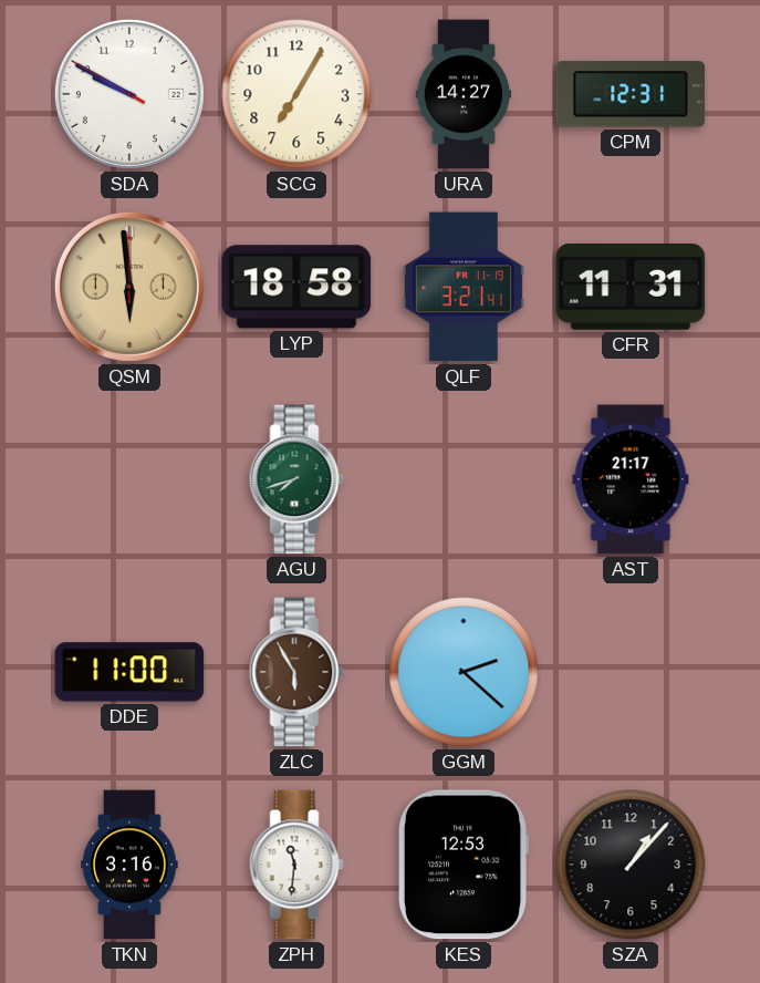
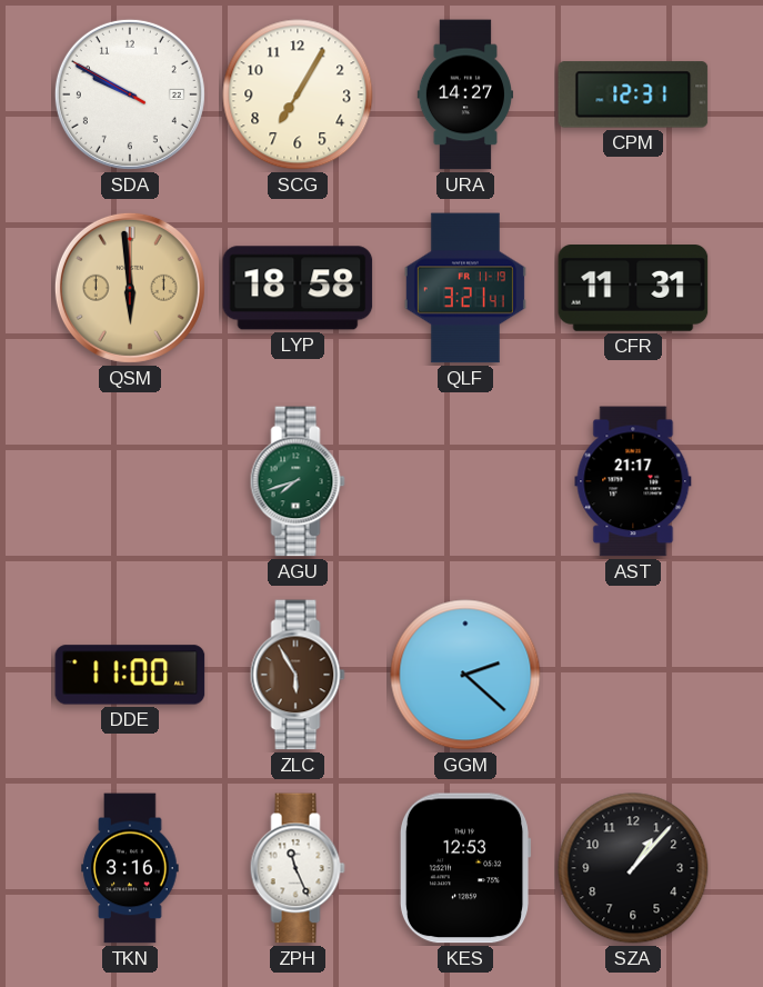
ZPH: 11:31 -> 11:26
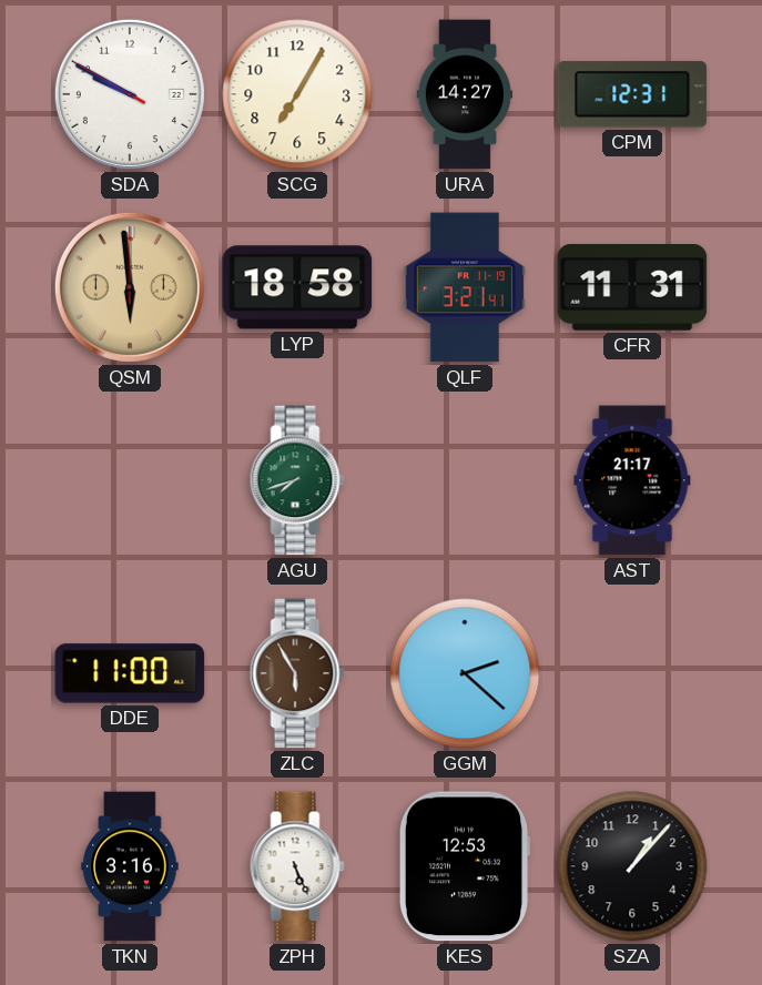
ZPH: 11:26 -> 5:26
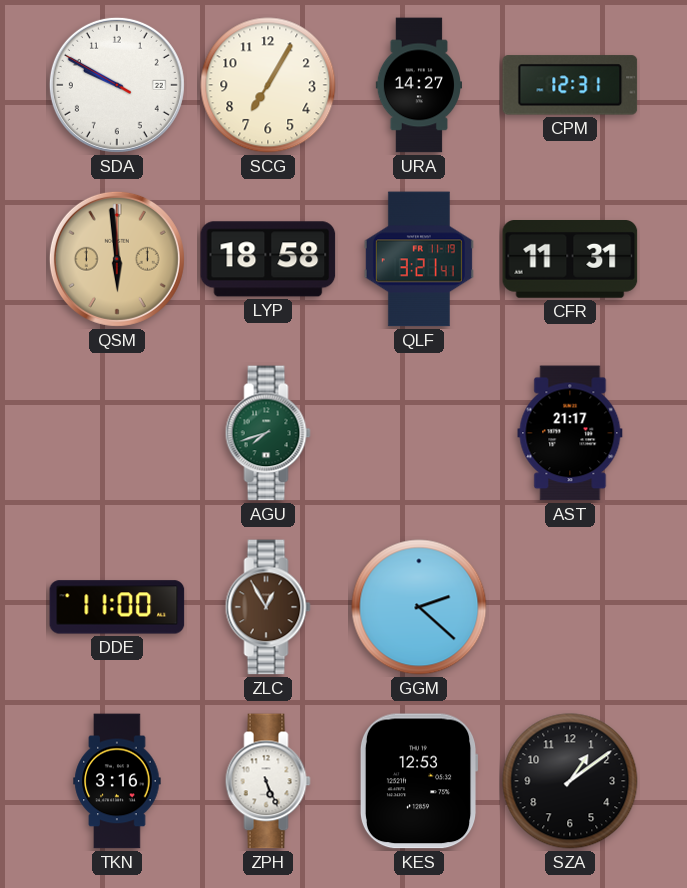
ZLC: 5:55 -> 12:55
SZA: 1:07 -> 1:09
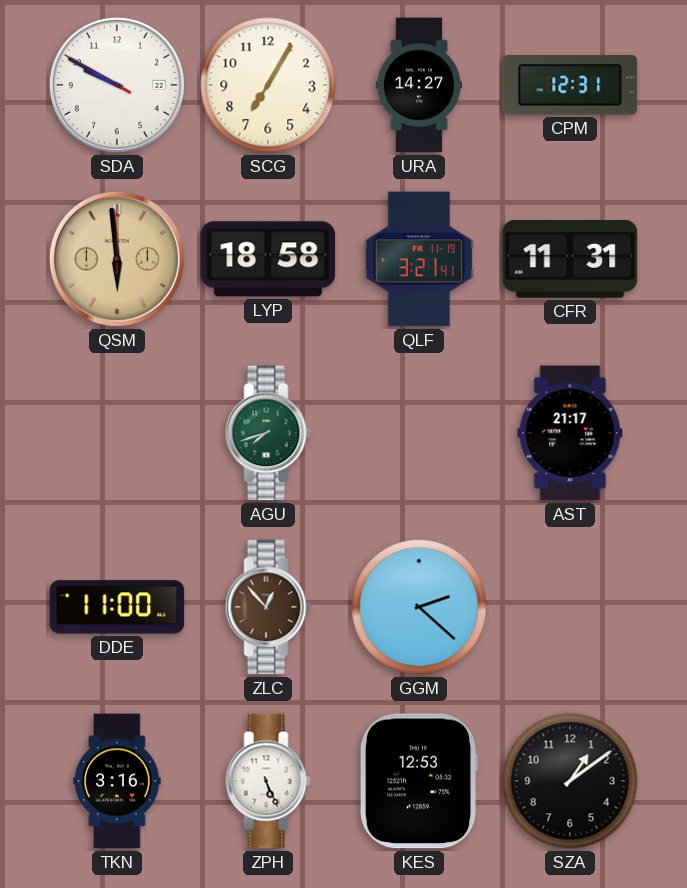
ZLC: 12:55 -> 12:53
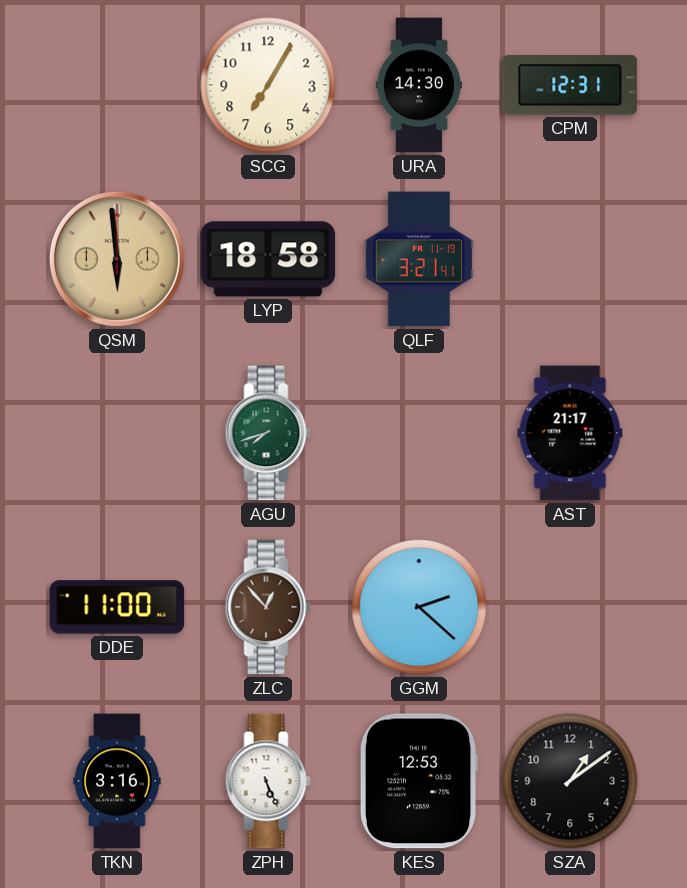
SDA: 9:49 -> none
URA: 14:27 -> 14:30
CFR: 11:31 -> none
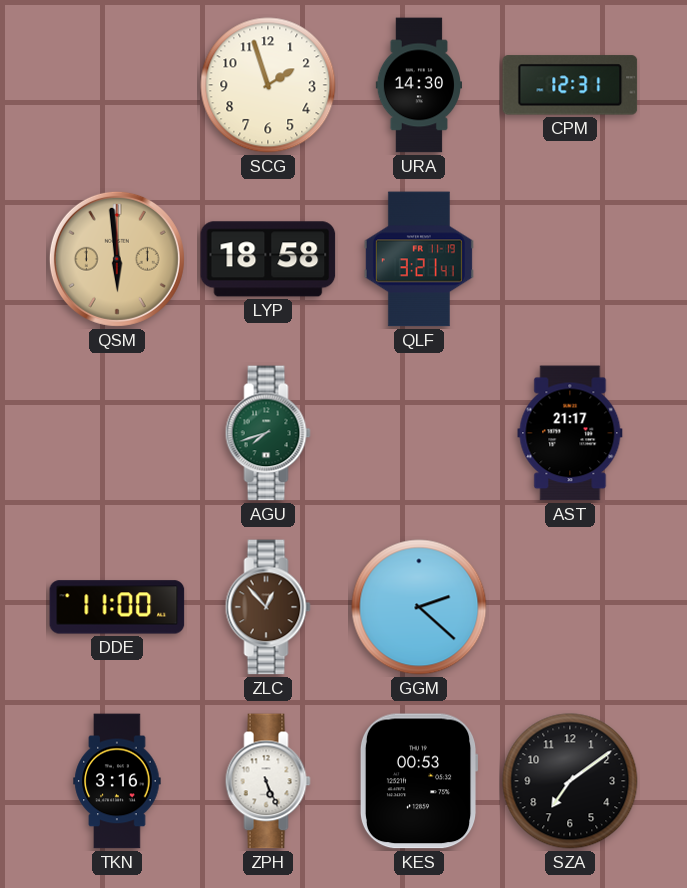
SCG: 7:05 -> 1:57
KES: 12:53 -> 00:53
SZA: 1:09 -> 7:09
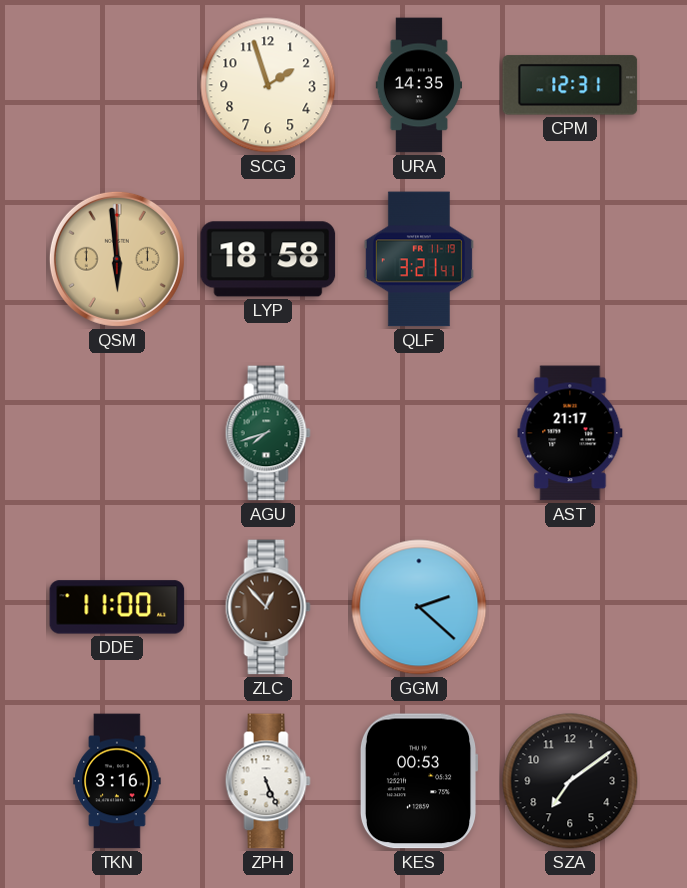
URA: 14:30 -> 14:35
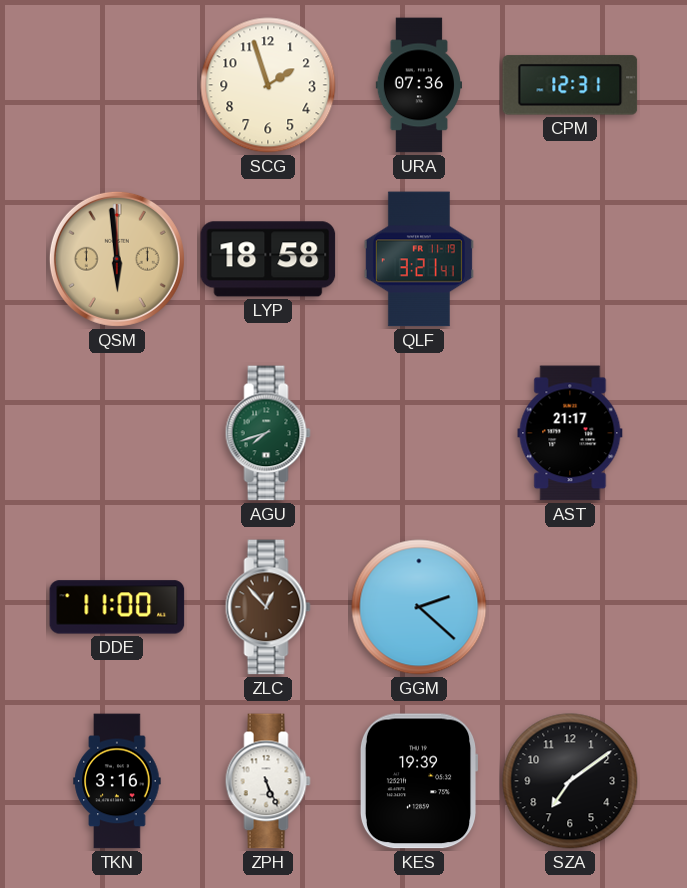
URA: 14:35 -> 07:36
KES: 00:53 -> 19:39
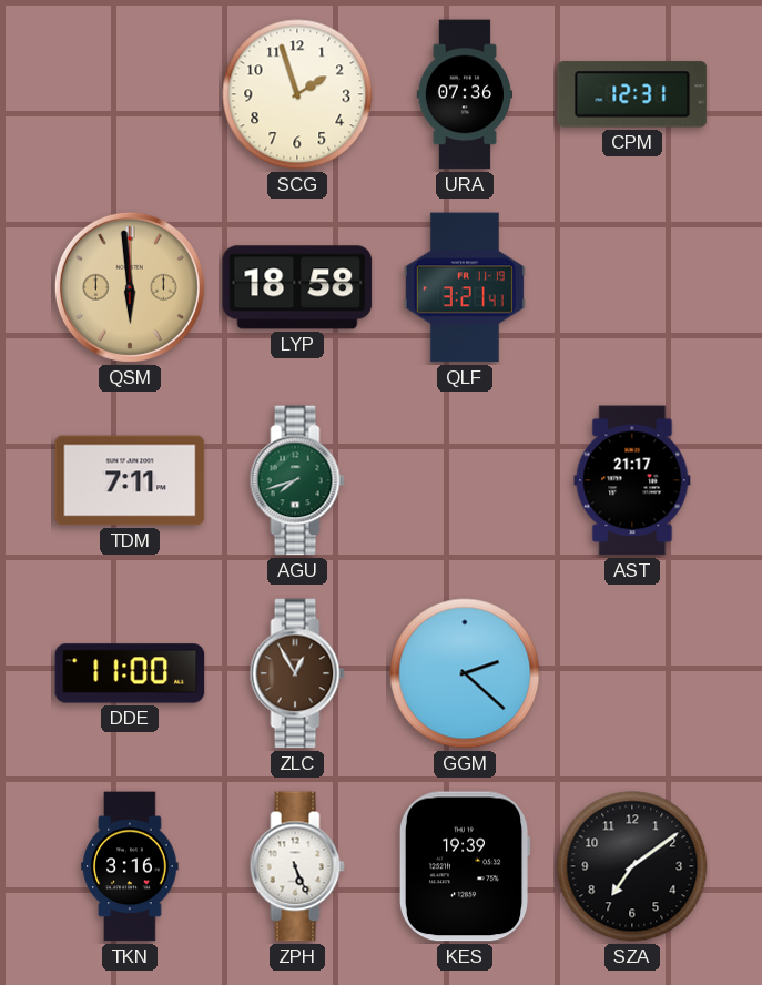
TDM: none -> 7:11
ZLC: 12:53 -> 12:55
